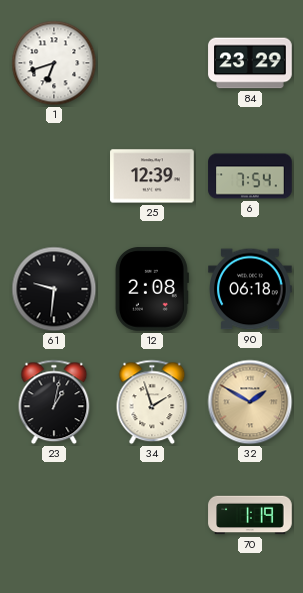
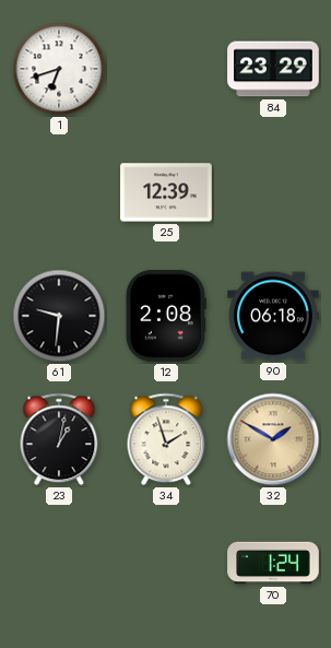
6: 7:54 -> none
70: 1:19 -> 1:24
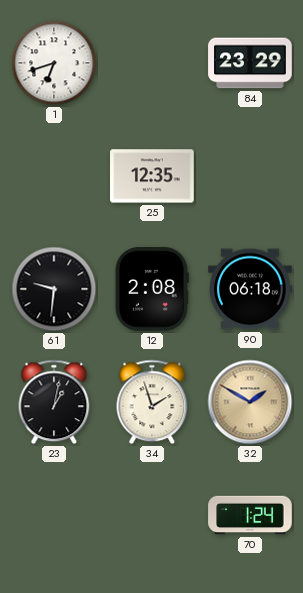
25: 12:39 -> 12:35
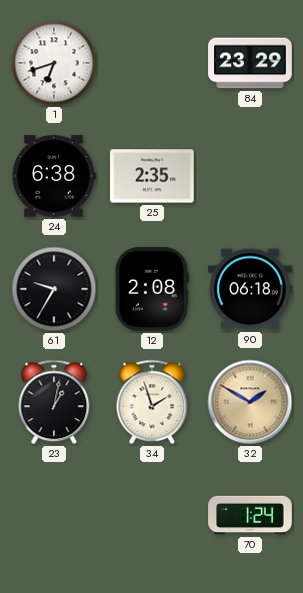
24: none -> 6:38
25: 12:35 -> 2:35
61: 9:31 -> 9:35
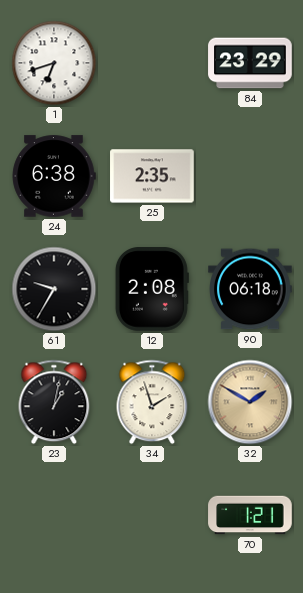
70: 1:24 -> 1:21
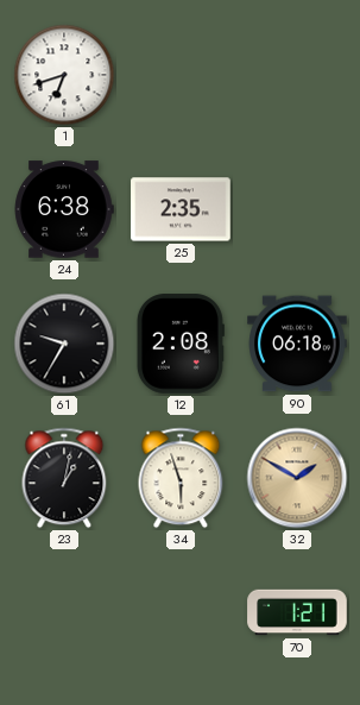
84: 23:29 -> none
34: 1:57 -> 5:57
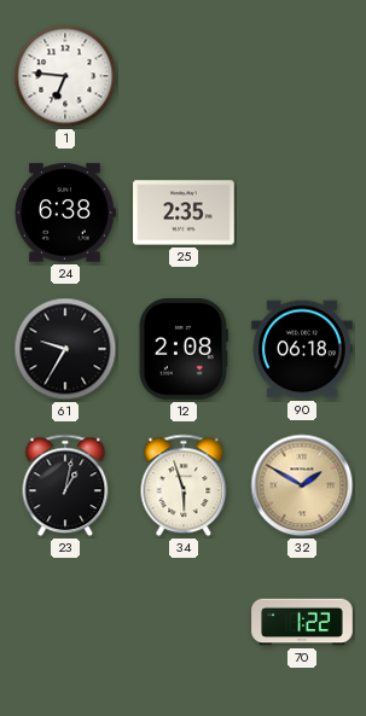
1: 6:42 -> 6:46
70: 1:21 -> 1:22
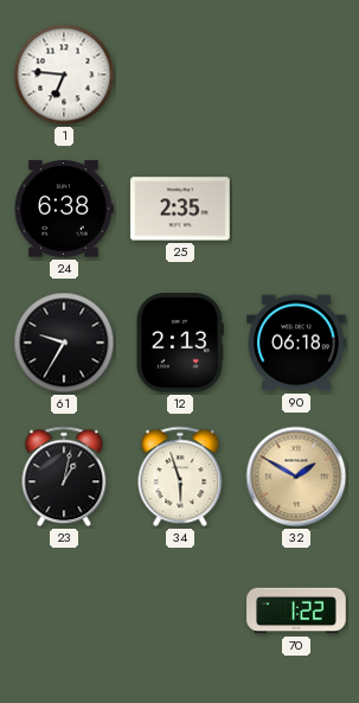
12: 2:08 -> 2:13
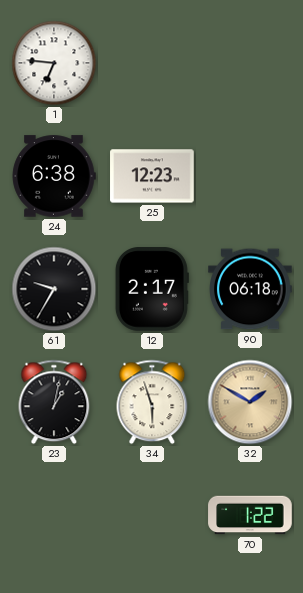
25: 2:35 -> 12:23
12: 2:13 -> 2:17
